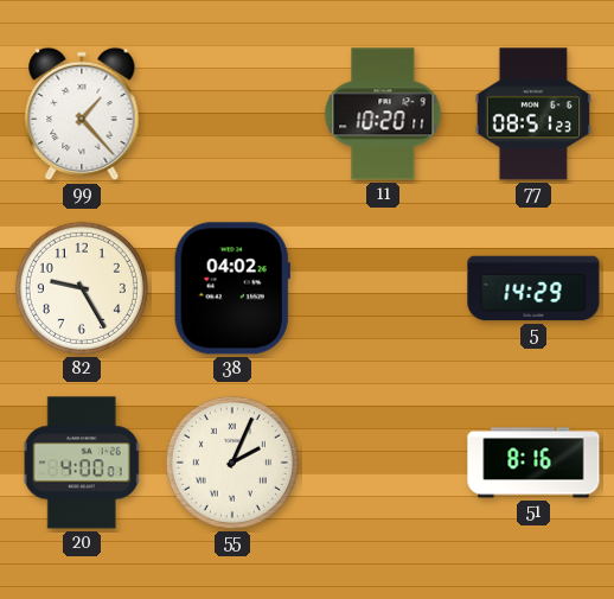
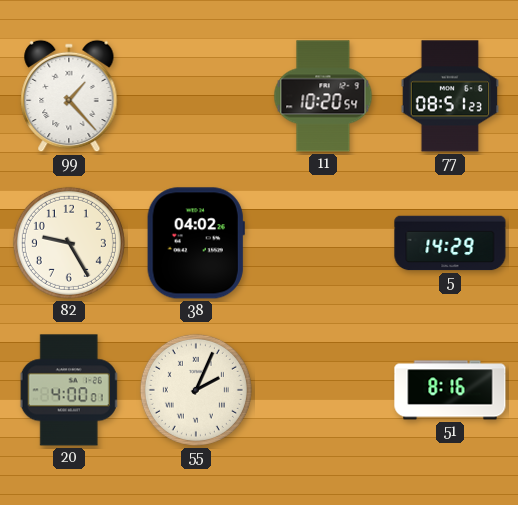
11: 10:20:11 -> 10:20:54
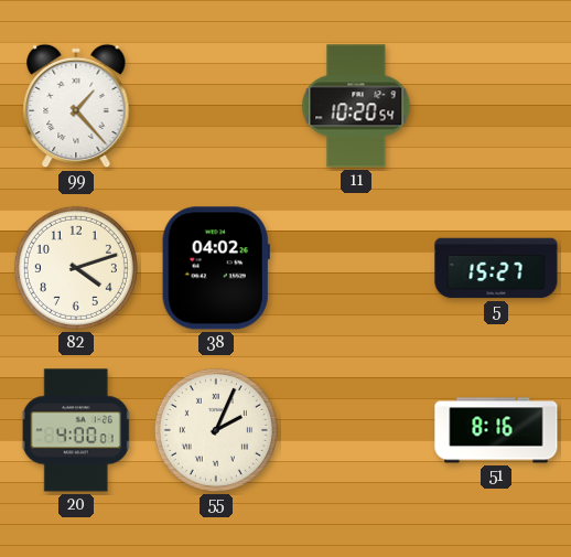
77: 08:51 -> none
82: 9:25 -> 4:12
5: 14:29 -> 15:27
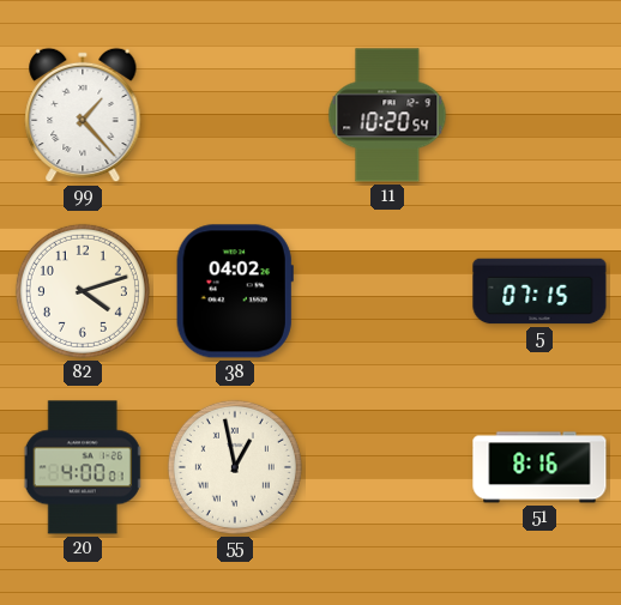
5: 15:27 -> 07:15
55: 2:04 -> 12:58
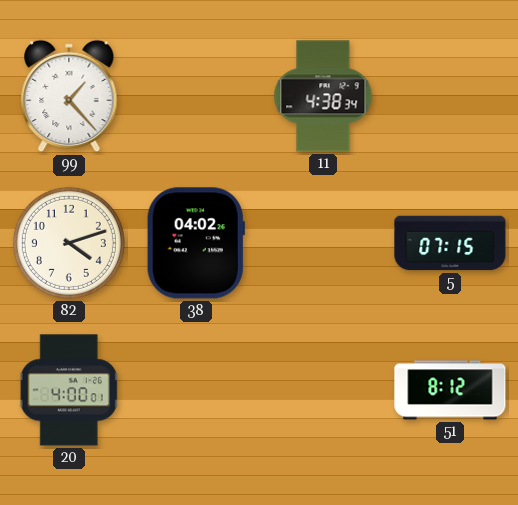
11: 10:20 -> 4:38
55: 12:58 -> none
51: 8:16 -> 8:12
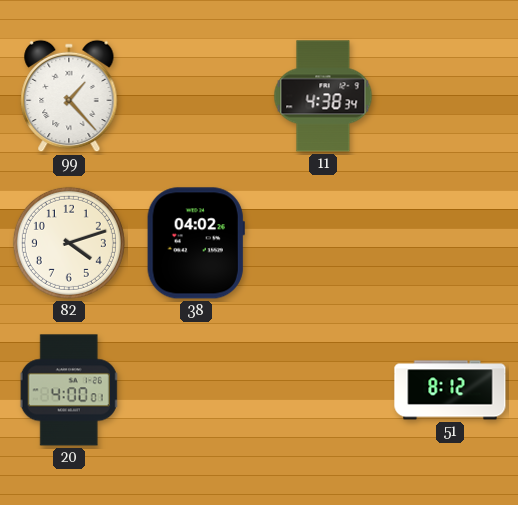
5: 07:15 -> none
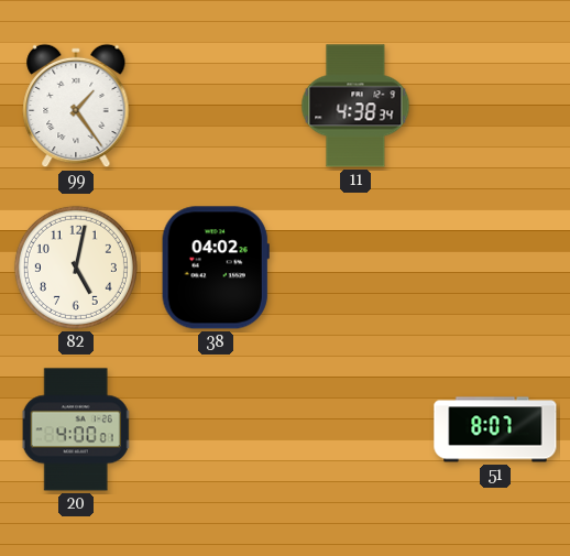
99: 1:23 -> 1:24
82: 4:12 -> 5:02
51: 8:12 -> 8:07
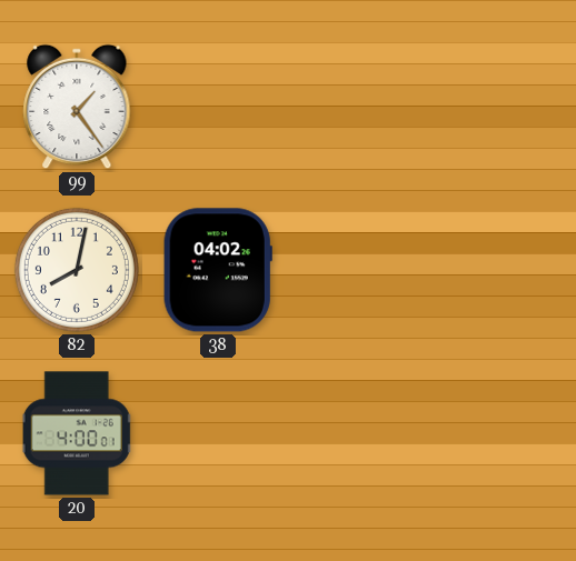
11: 4:38 -> none
82: 5:02 -> 8:02
51: 8:07 -> none
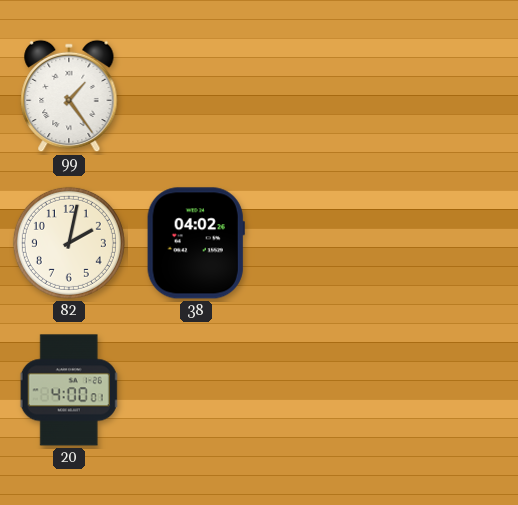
82: 8:02 -> 2:02
